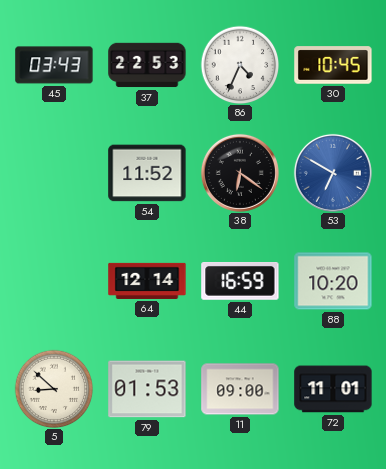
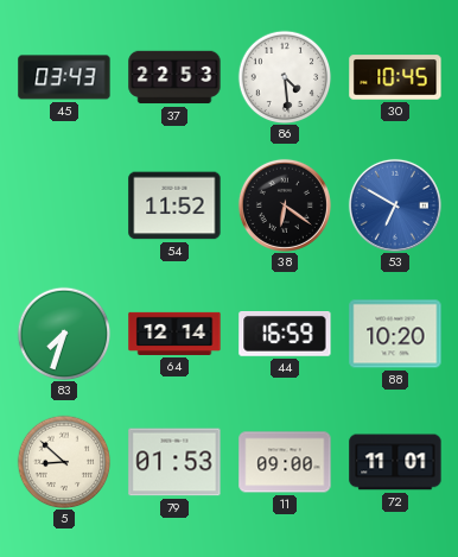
86: 4:34 -> 4:29
83: none -> 7:33
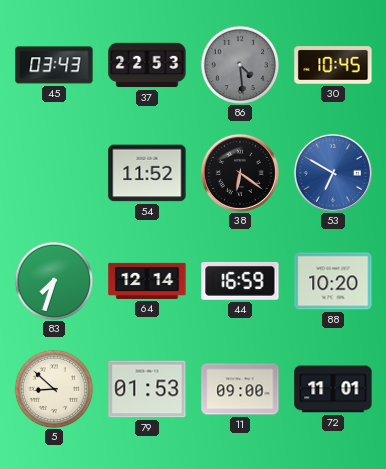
86 dial: white -> grey
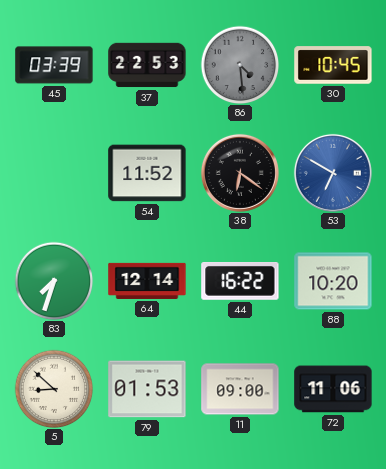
45: 03:43 -> 03:39
44: 16:59 -> 16:22
72: 11:01 -> 11:06
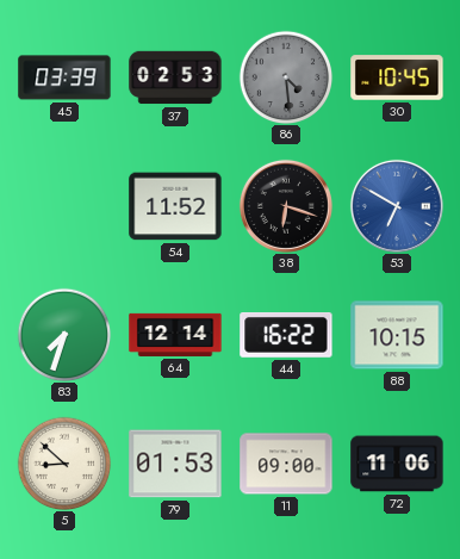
37: 22:53 -> 02:53
38: 6:21 -> 6:18
88: 10:20 -> 10:15
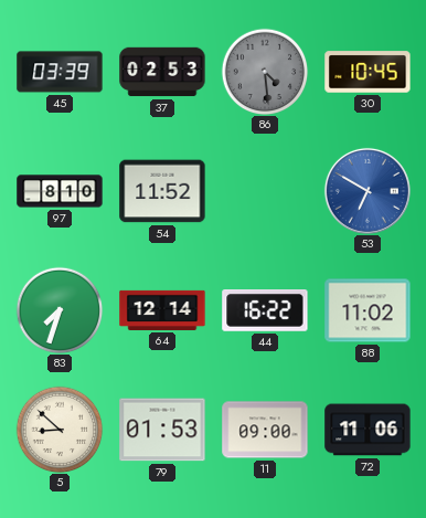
97: none -> 8:10
38: 6:18 -> none
88: 10:15 -> 11:02
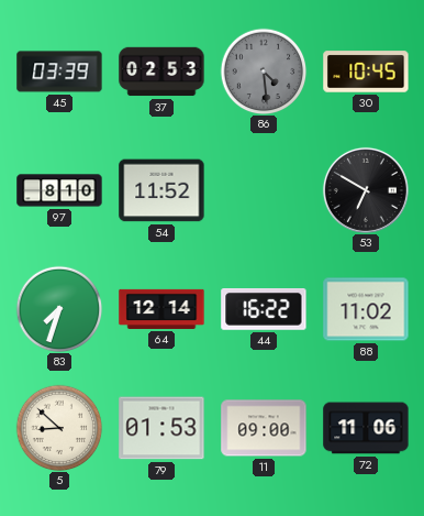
53 dial: blue -> black
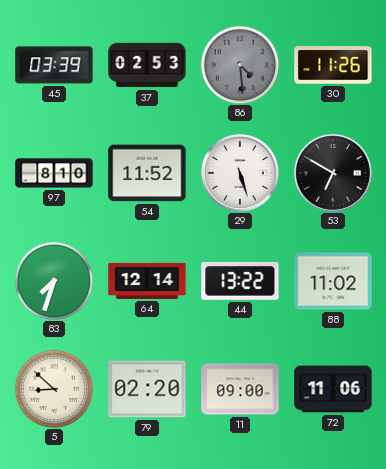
30: 10:45 -> 11:26
29: none -> 5:27
44: 16:22 -> 13:22
79: 01:53 -> 02:20
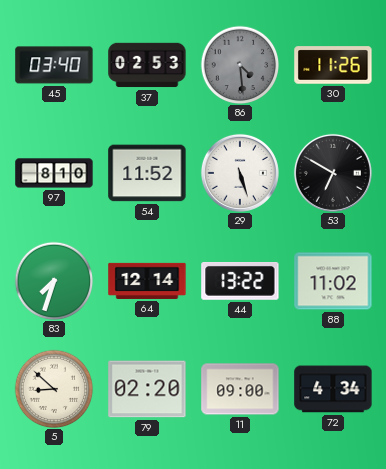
45: 03:39 -> 03:40
72: 11:06 -> 4:34
